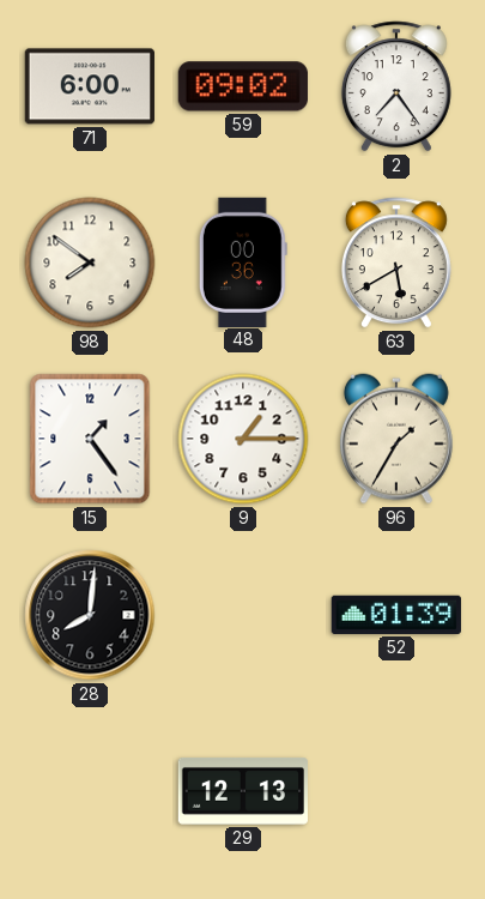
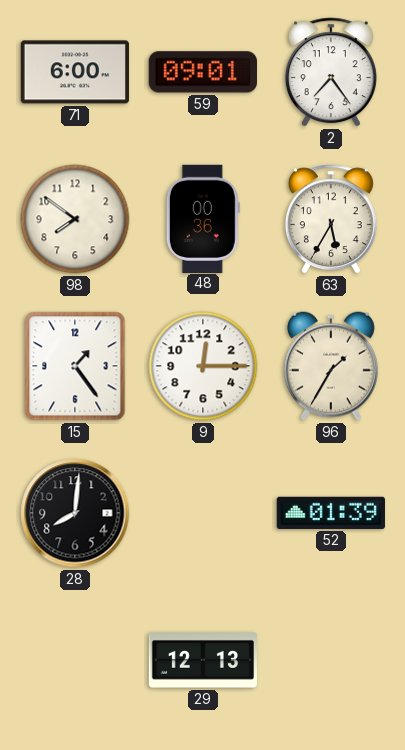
59: 09:02 -> 09:01
63: 5:40 -> 5:35
9: 1:15 -> 12:15
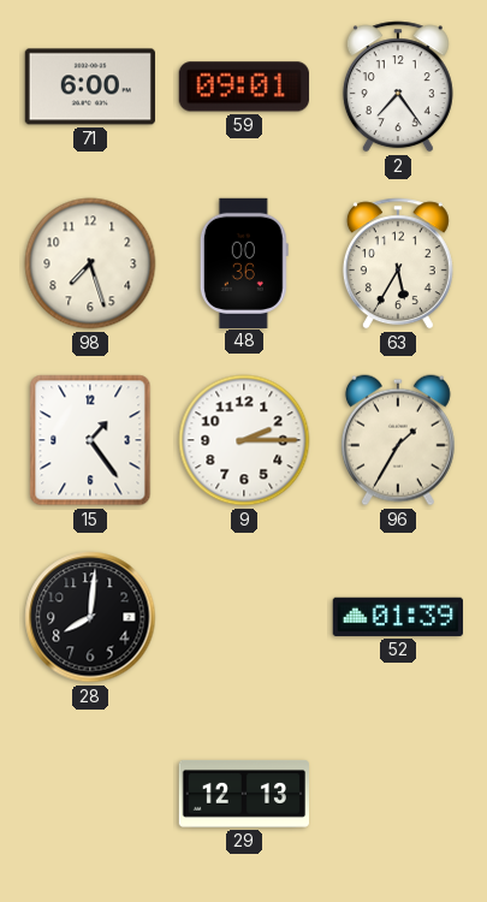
98: 7:51 -> 7:27
9: 12:15 -> 2:15
